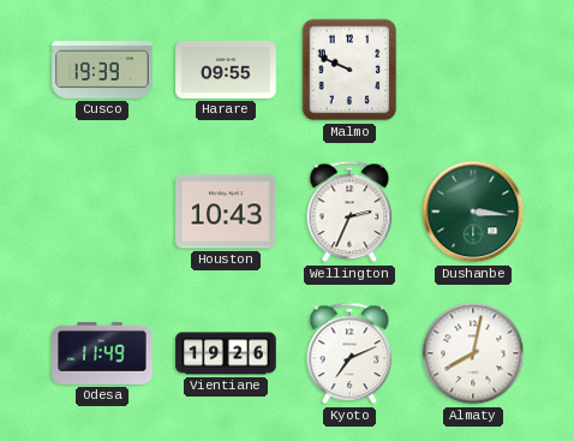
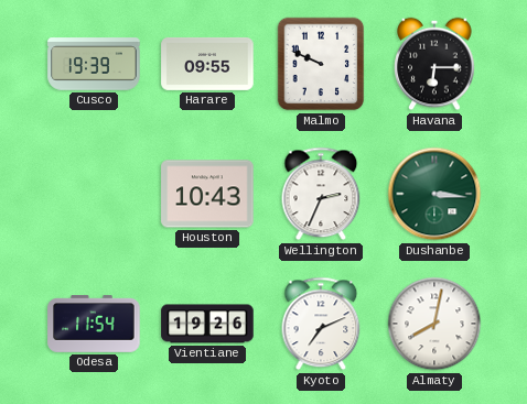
Havana: none -> 6:15
Odesa: 11:49 -> 11:54
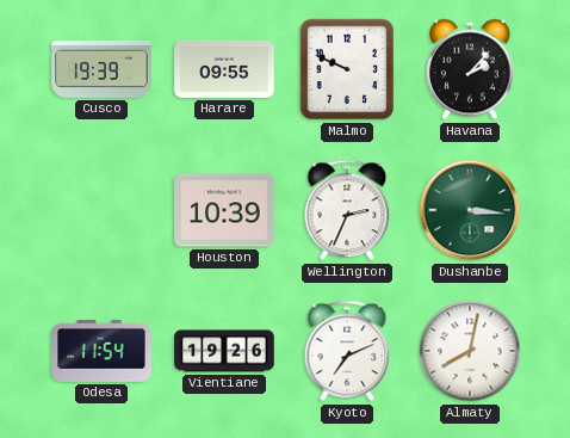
Havana: 6:15 -> 2:07
Houston: 10:43 -> 10:39
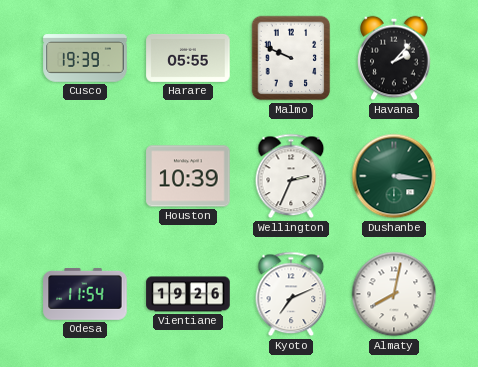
Harare: 09:55 -> 05:55
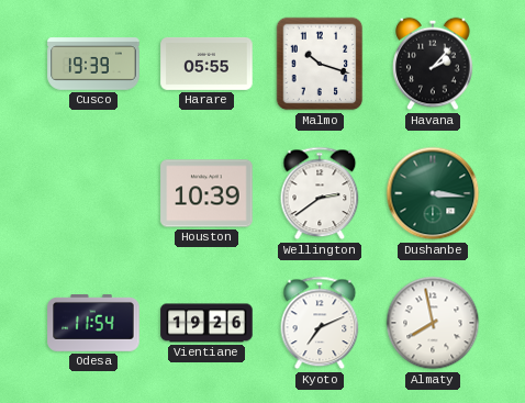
Malmo: 9:49 -> 10:18
Wellington: 2:34 -> 2:39
Almaty: 8:02 -> 7:58
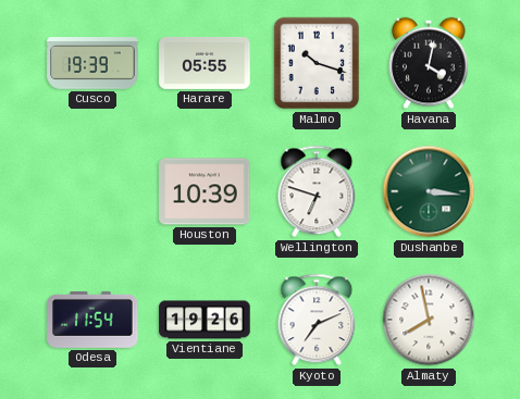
Havana: 2:07 -> 4:02
Wellington: 2:39 -> 6:48
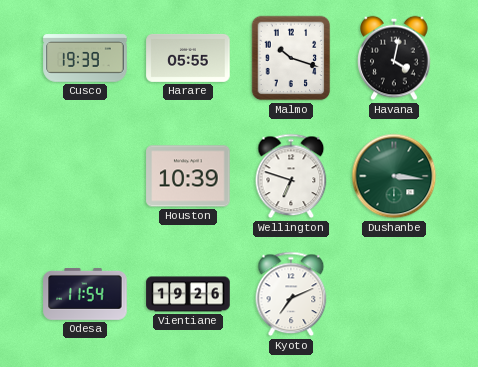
Almaty: 7:58 -> none
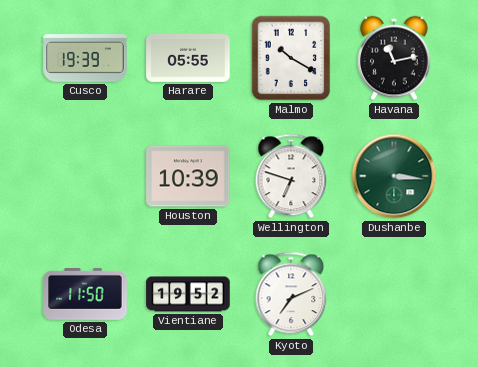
Malmo: 10:18 -> 10:20
Havana: 4:02 -> 11:13
Odesa: 11:54 -> 11:50
Vientiane: 19:26 -> 19:52
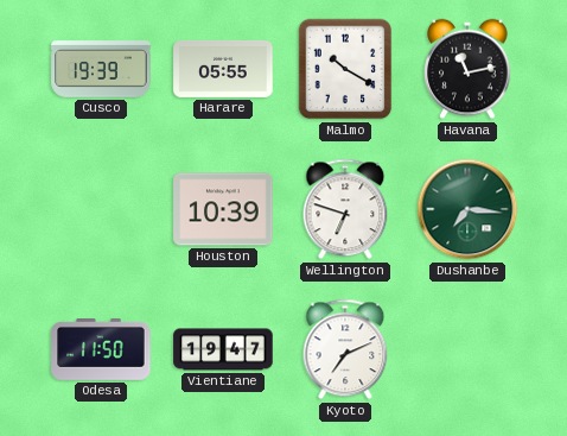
Dushanbe: 3:16 -> 7:16
Vientiane: 19:52 -> 19:47
